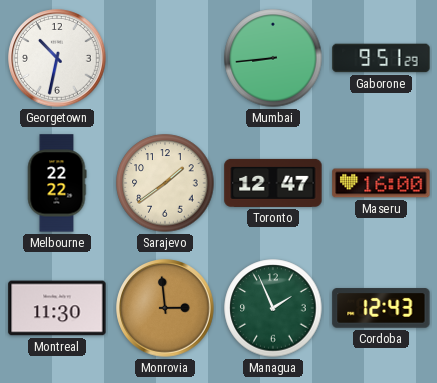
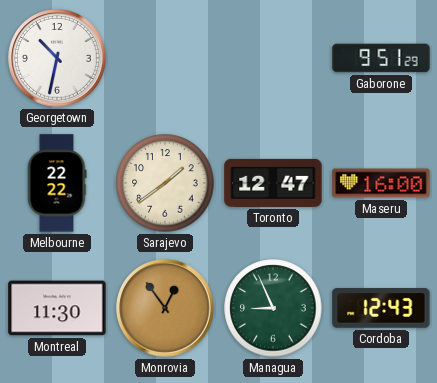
Mumbai: 8:44 -> none
Monrovia: 2:59 -> 12:54
Managua: 1:56 -> 8:56
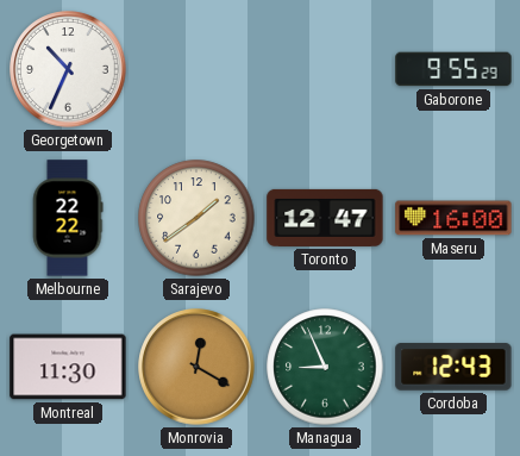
Georgetown: 10:32 -> 10:34
Gaborone: 9:51 -> 9:55
Monrovia: 12:54 -> 12:20
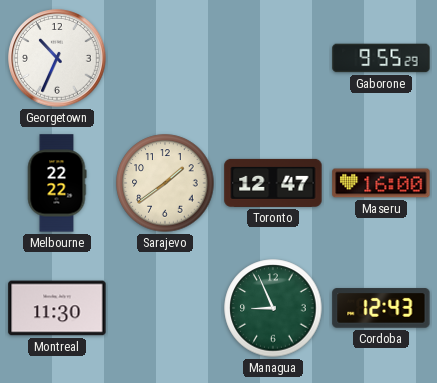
Monrovia: 12:20 -> none
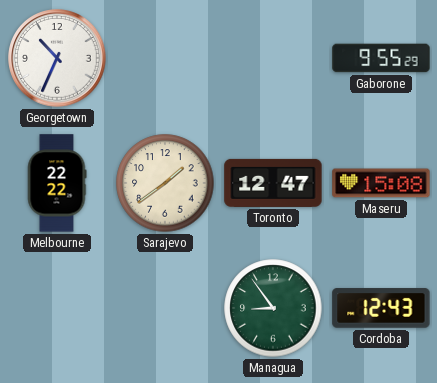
Maseru: 16:00 -> 15:08
Montreal: 11:30 -> none
Managua: 8:56 -> 8:54
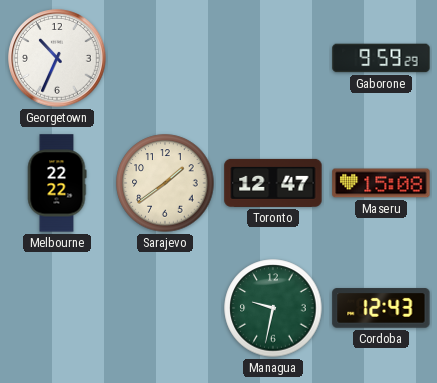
Gaborone: 9:55 -> 9:59
Managua: 8:54 -> 9:32
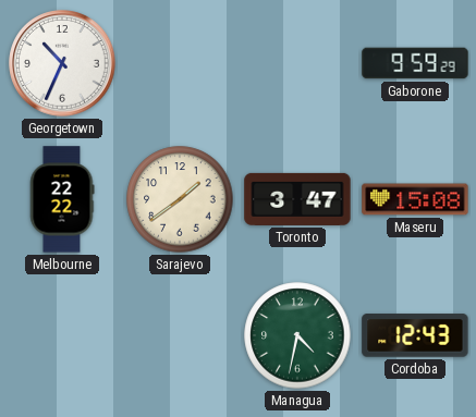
Toronto: 12:47 -> 3:47
Managua: 9:32 -> 4:32
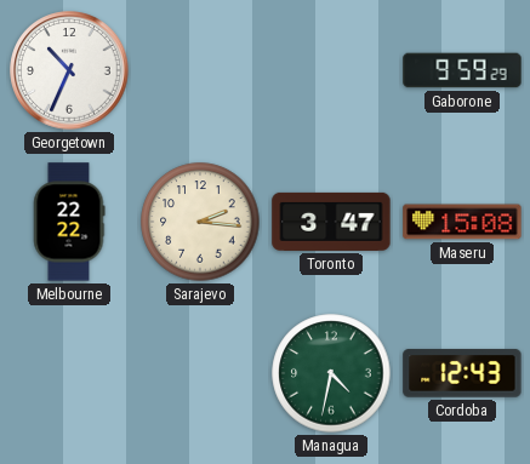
Sarajevo: 1:39 -> 2:16
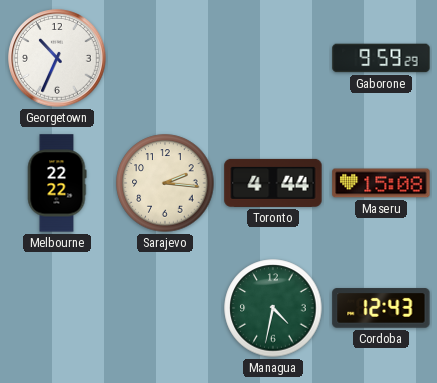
Toronto: 3:47 -> 4:44
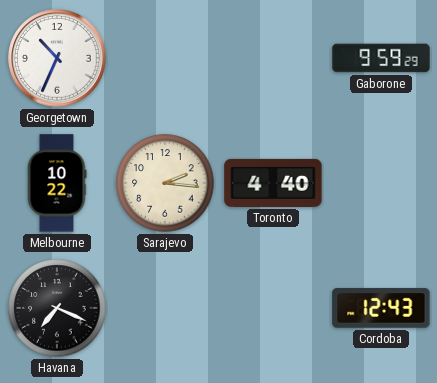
Melbourne: 22:22 -> 10:22
Toronto: 4:44 -> 4:40
Maseru: 15:08 -> none
Havana: none -> 7:19
Managua: 4:32 -> none
